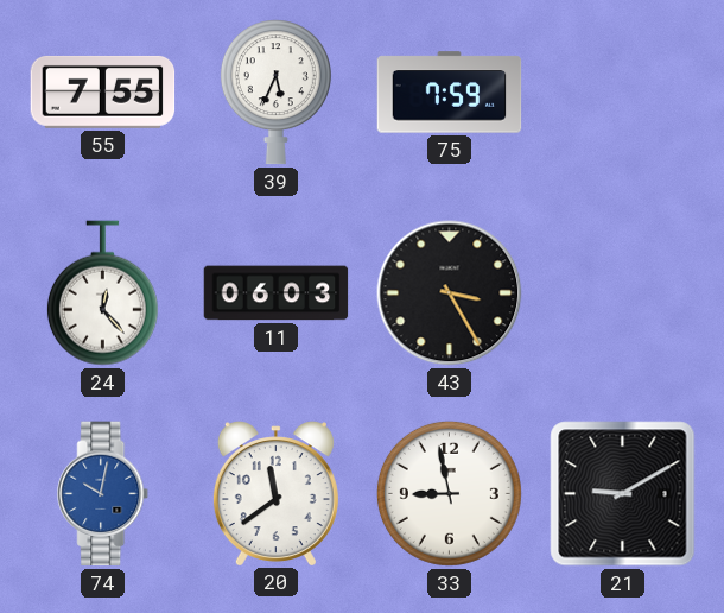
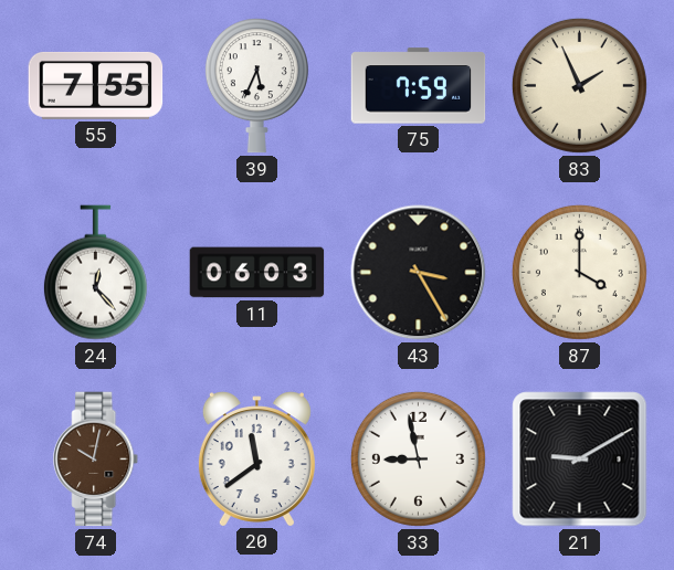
83: none -> 1:56
87: none -> 4:00
74 dial: blue -> brown
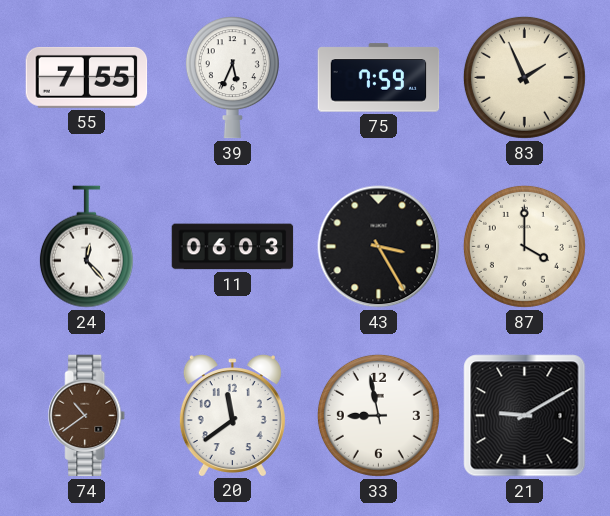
74: 10:02 -> 10:39
